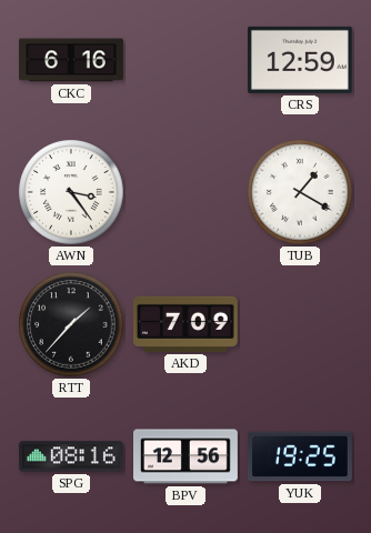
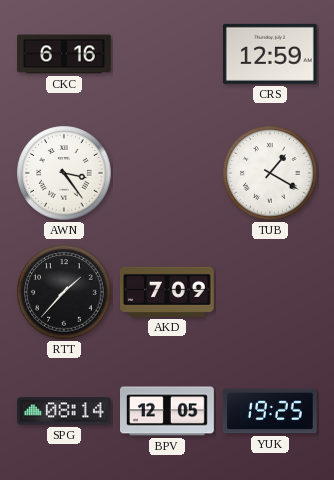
SPG: 08:16 -> 08:14
BPV: 12:56 -> 12:05
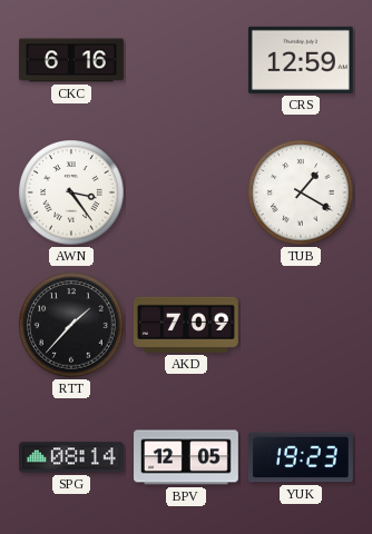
YUK: 19:25 -> 19:23
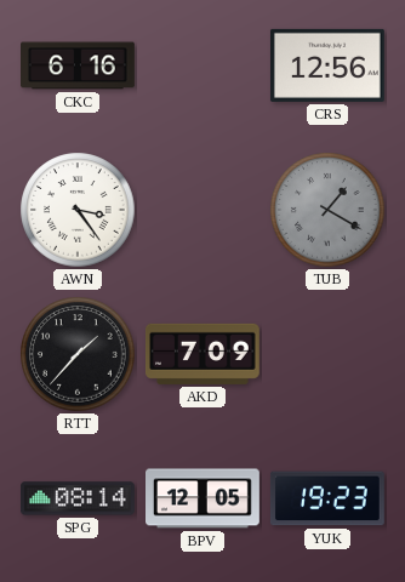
CRS: 12:59 -> 12:56
TUB dial: white -> grey
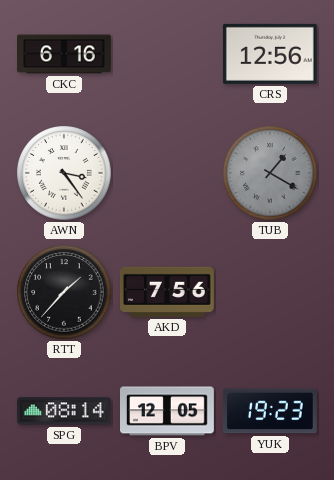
AKD: 7:09 -> 7:56
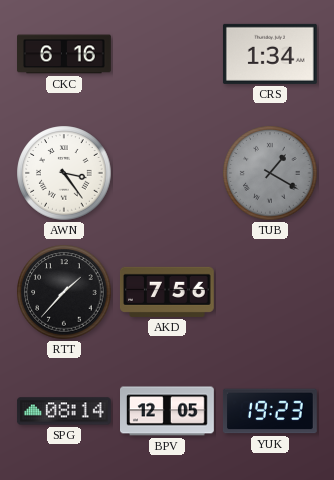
CRS: 12:56 -> 1:34
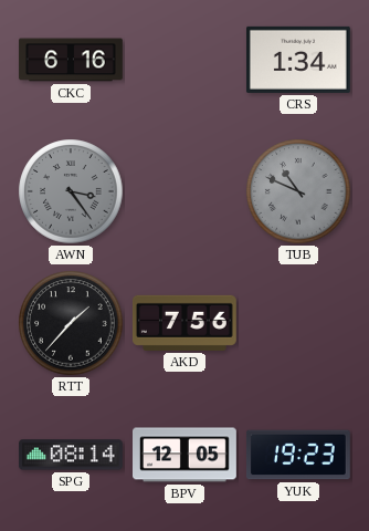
AWN dial: white -> grey
TUB: 1:20 -> 10:49
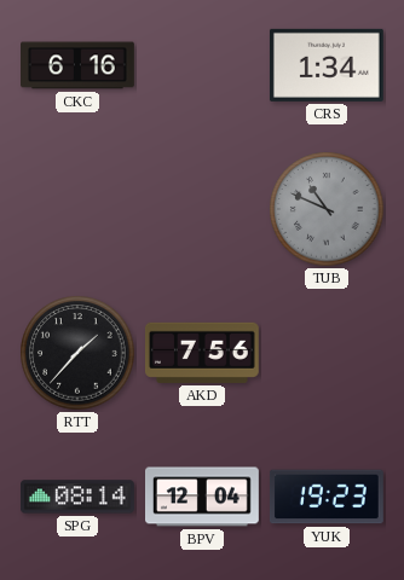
AWN: 3:24 -> none
BPV: 12:05 -> 12:04
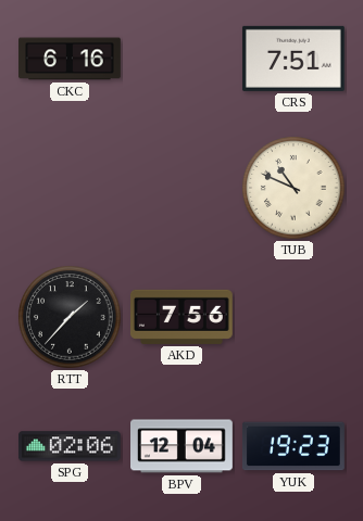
CRS: 1:34 -> 7:51
TUB dial: grey -> cream
SPG: 08:14 -> 02:06
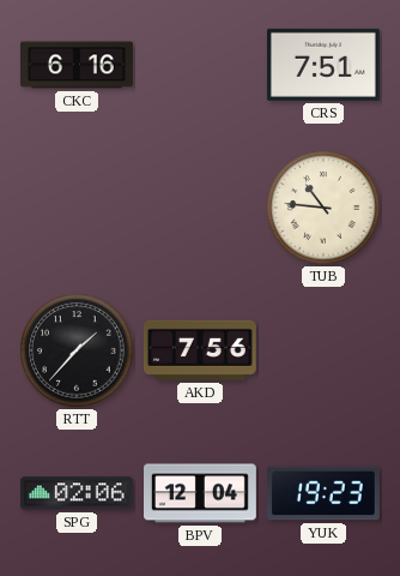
TUB: 10:49 -> 10:46
